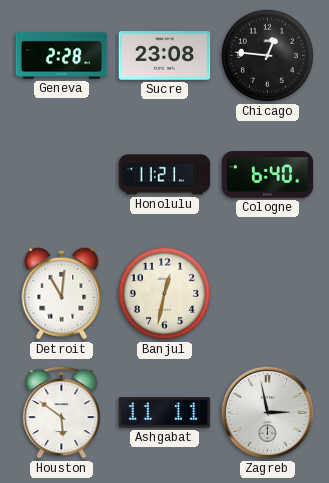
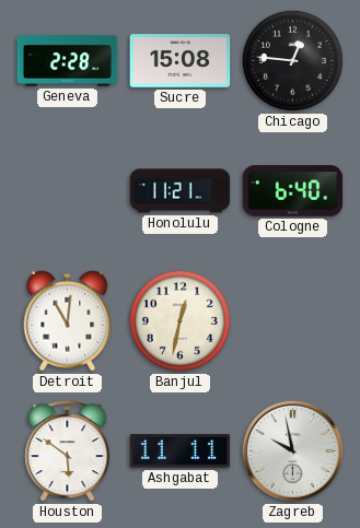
Sucre: 23:08 -> 15:08
Zagreb: 2:58 -> 9:58
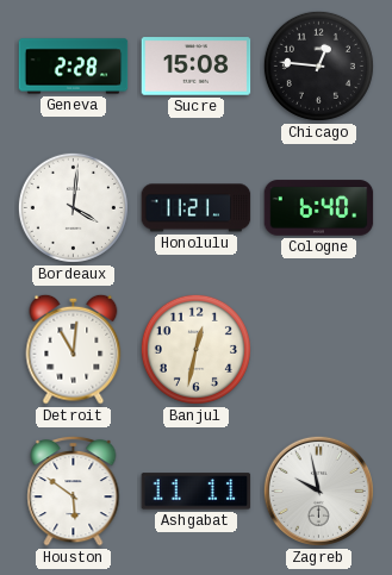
Bordeaux: none -> 4:01
